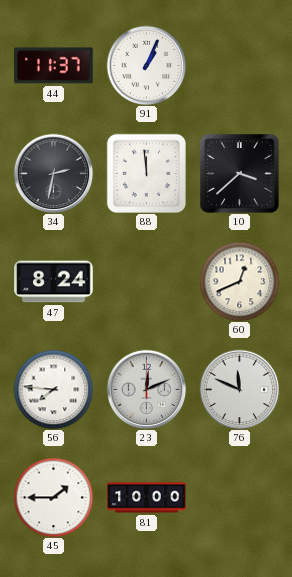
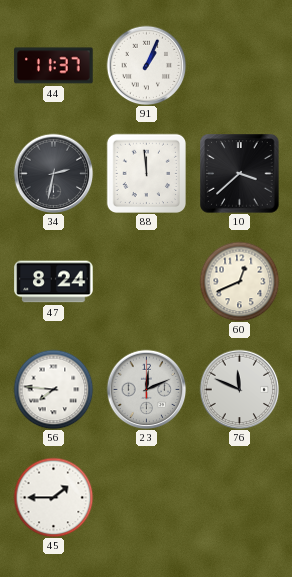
81: 10:00 -> none
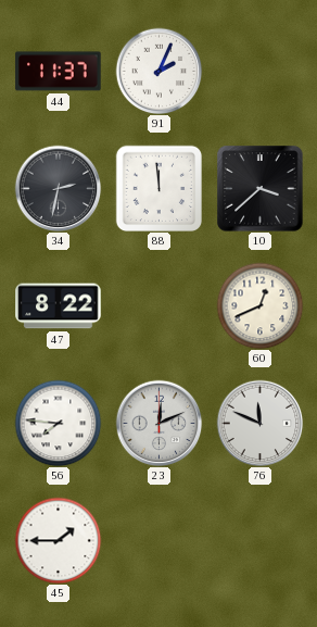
91: 1:04 -> 2:04
47: 8:24 -> 8:22
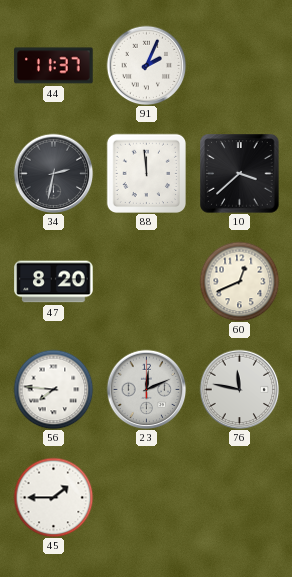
47: 8:22 -> 8:20
76: 11:49 -> 11:47
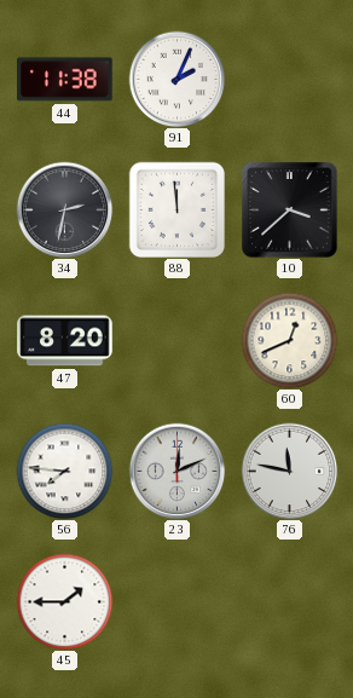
44: 11:37 -> 11:38
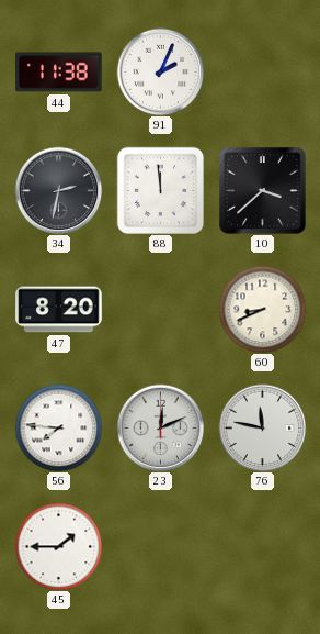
60: 12:41 -> 8:41
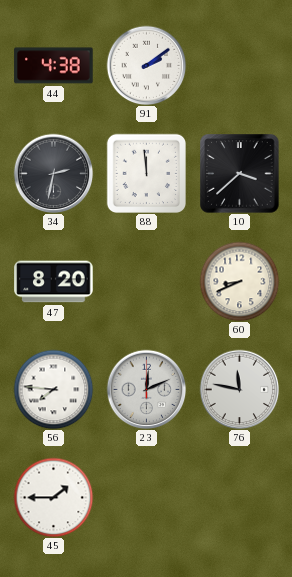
44: 11:38 -> 4:38
91: 2:04 -> 2:09
